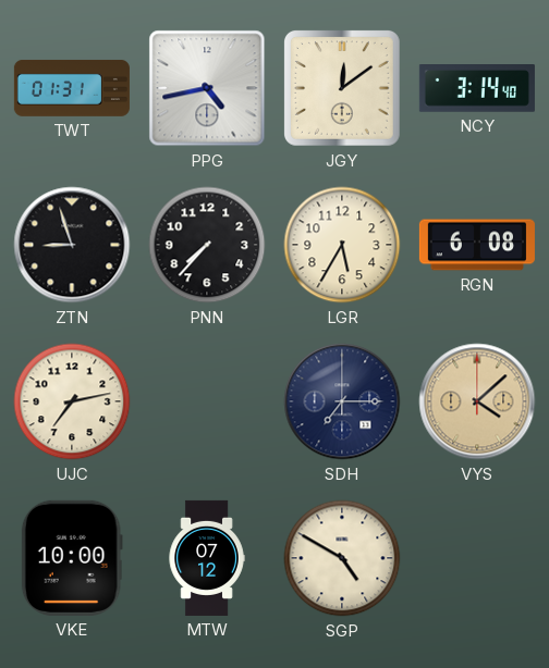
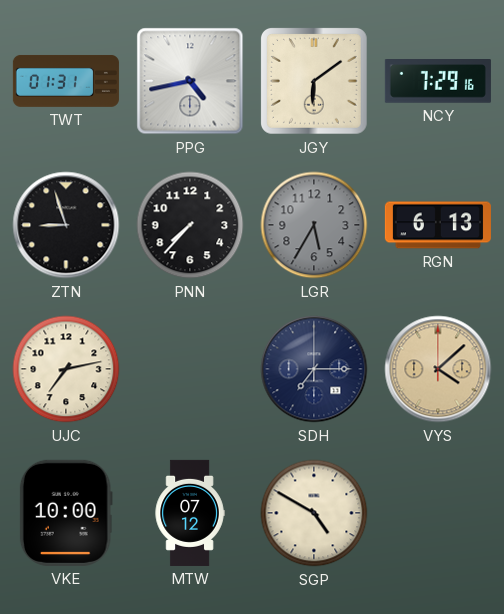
JGY: 12:09 -> 6:09
NCY: 3:14 -> 7:29
LGR dial: cream -> grey
RGN: 6:08 -> 6:13
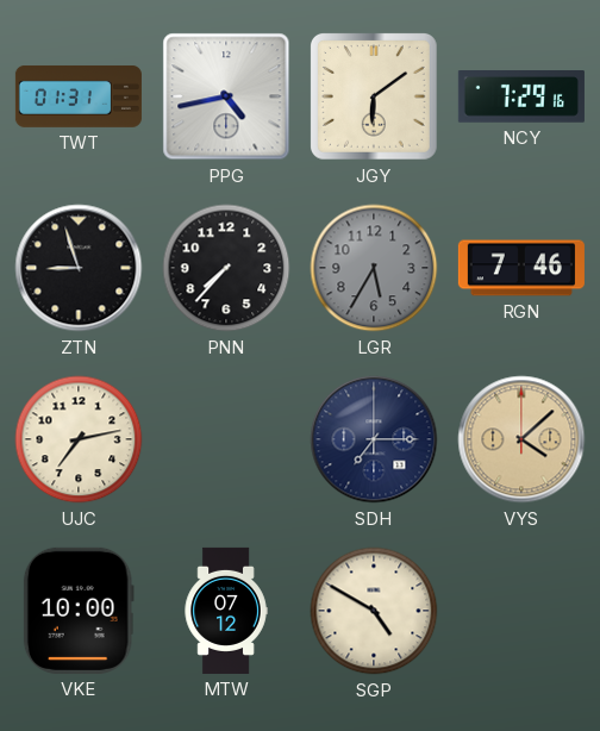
RGN: 6:13 -> 7:46
